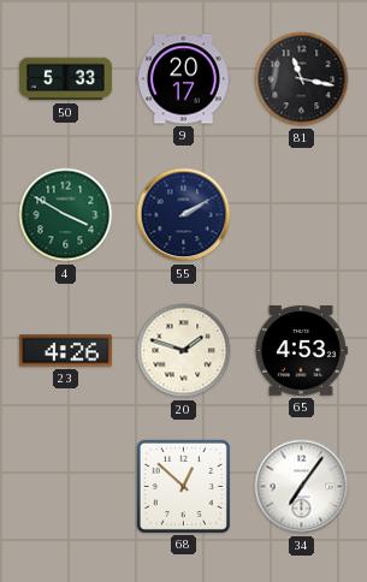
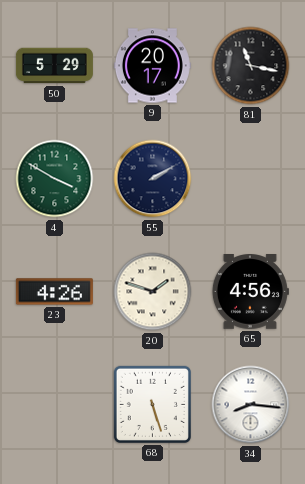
50: 5:33 -> 5:29
65: 4:53 -> 4:56
68: 12:52 -> 5:27
34: 7:06 -> 8:16
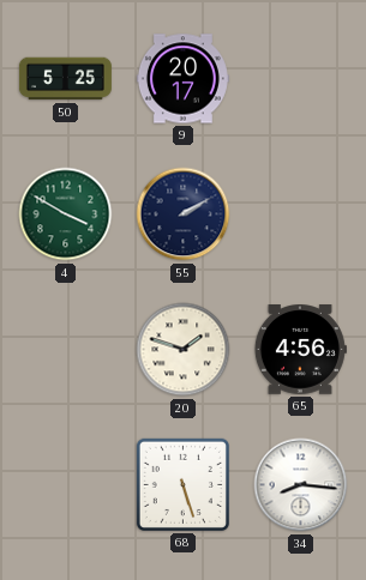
50: 5:29 -> 5:25
81: 11:17 -> none
23: 4:26 -> none
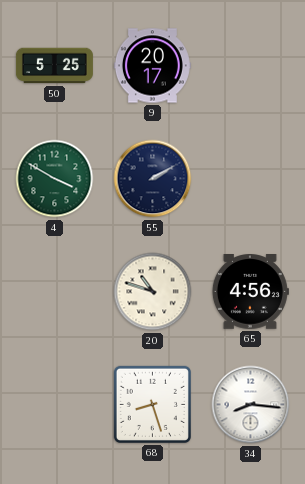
20: 1:48 -> 10:48
68: 5:27 -> 8:27
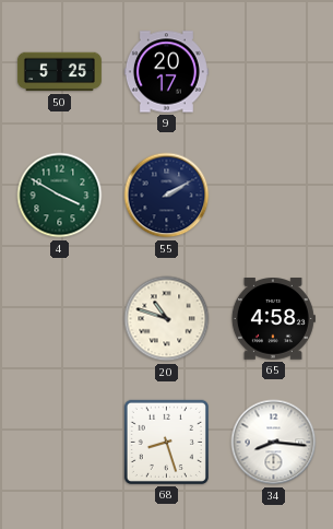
65: 4:56 -> 4:58
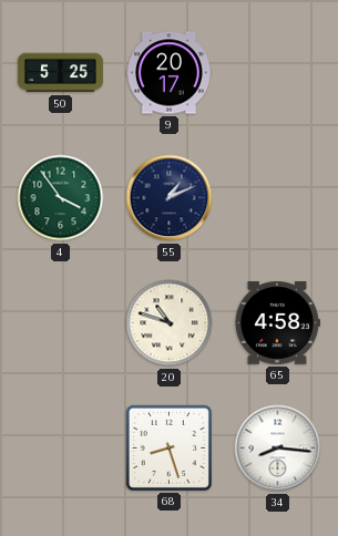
4: 3:50 -> 3:54
55: 2:10 -> 1:11
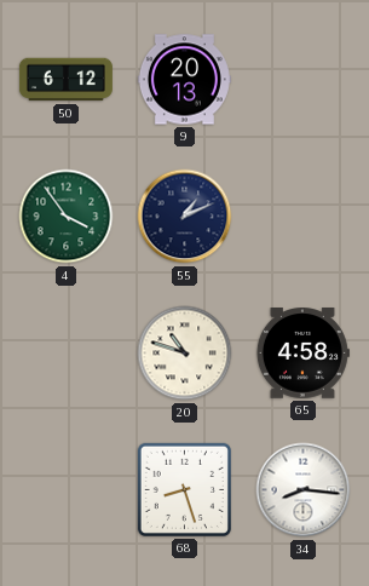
50: 5:25 -> 6:12
9: 20:17 -> 20:13
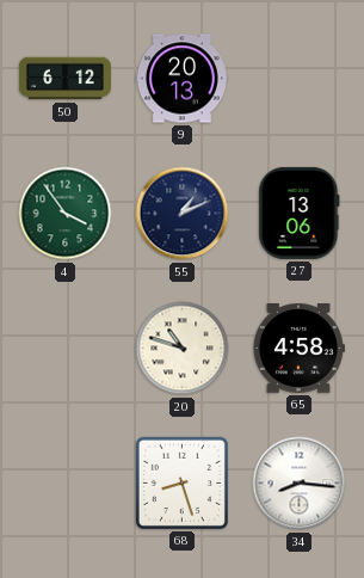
27: none -> 13:06
